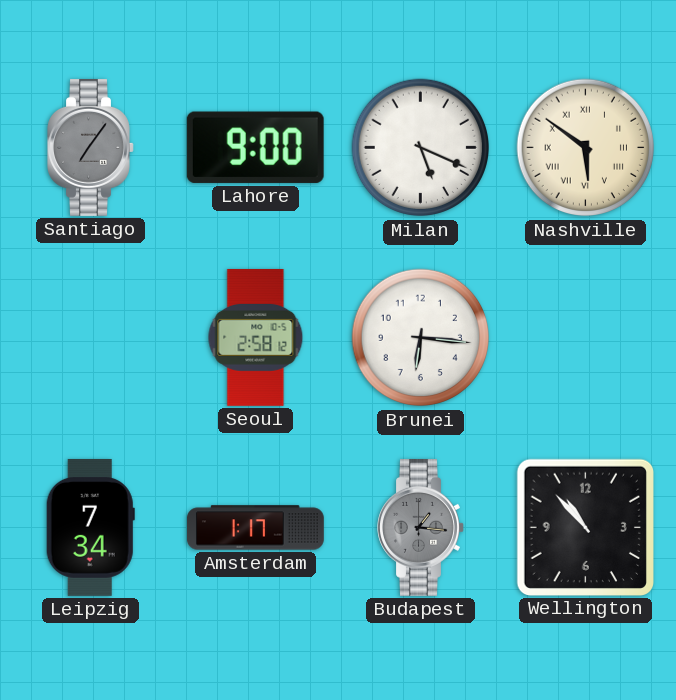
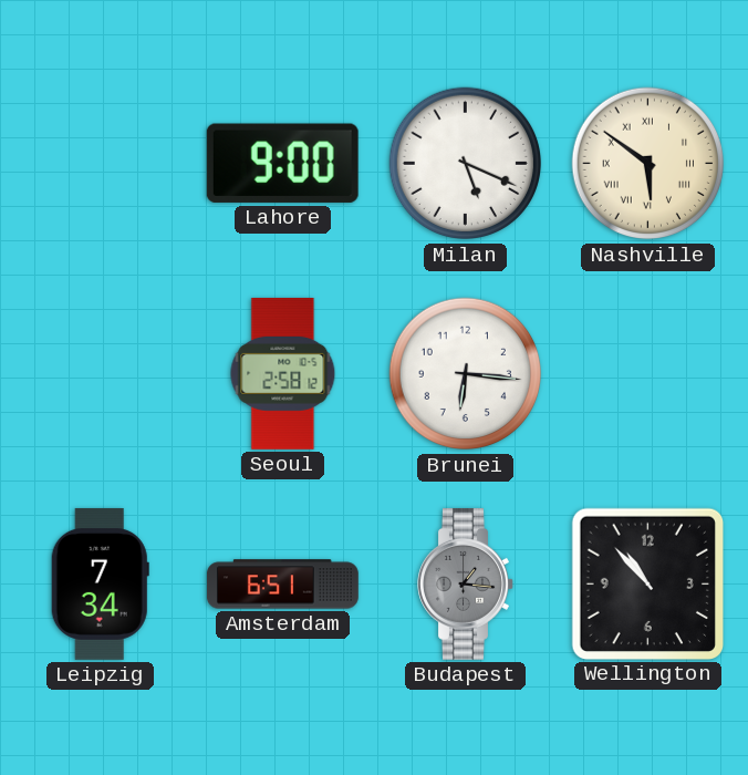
Santiago: 7:06 -> none
Amsterdam: 1:17 -> 6:51
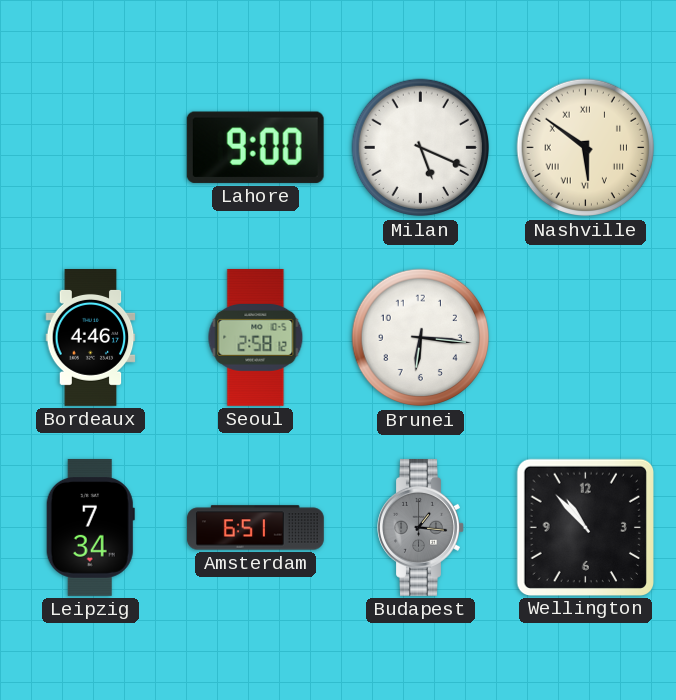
Bordeaux: none -> 4:46
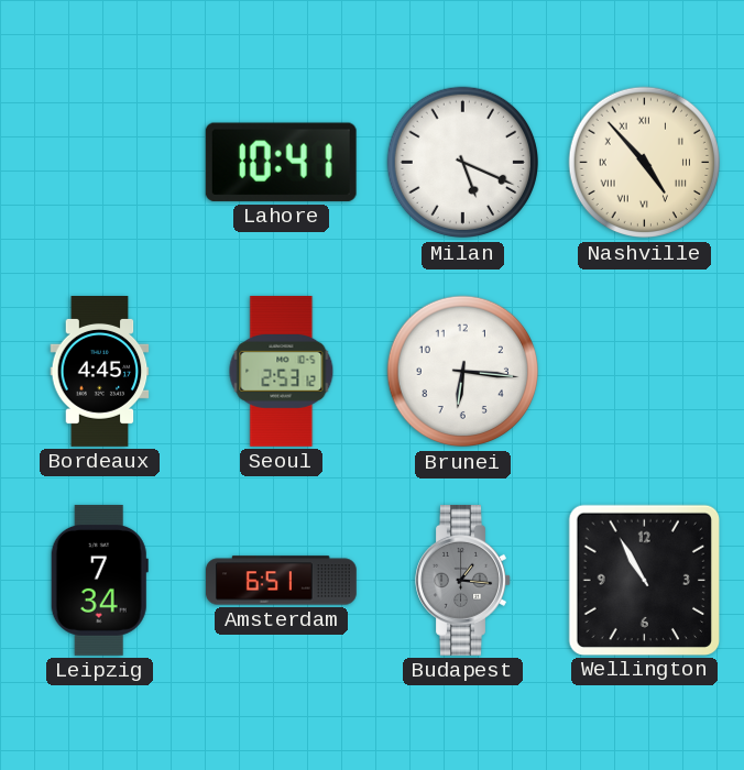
Lahore: 9:00 -> 10:41
Nashville: 5:51 -> 4:53
Bordeaux: 4:46 -> 4:45
Seoul: 2:58 -> 2:53
Wellington: 10:53 -> 10:55
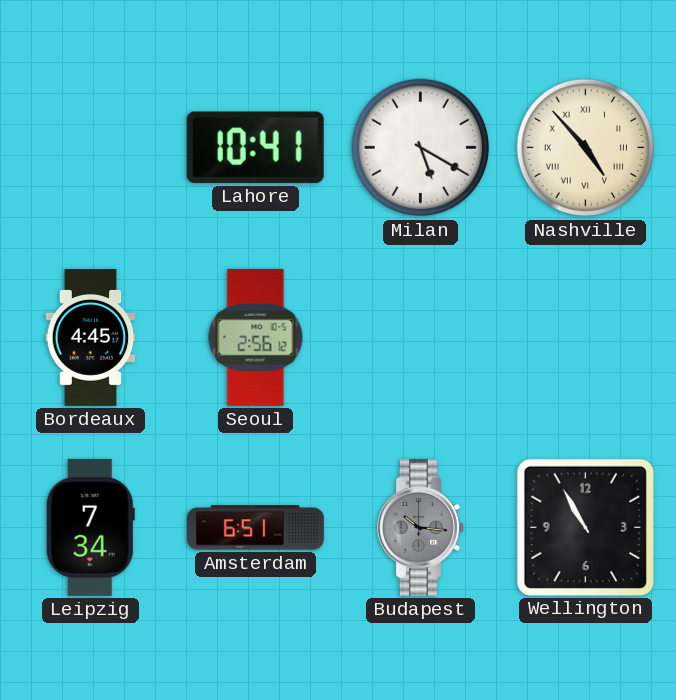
Milan: 5:19 -> 5:20
Seoul: 2:53 -> 2:56
Brunei: 6:16 -> none
Budapest: 1:16 -> 10:16
